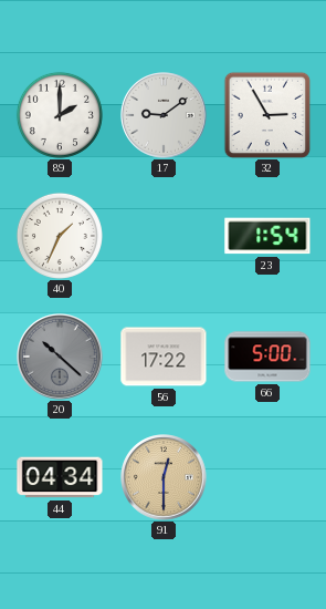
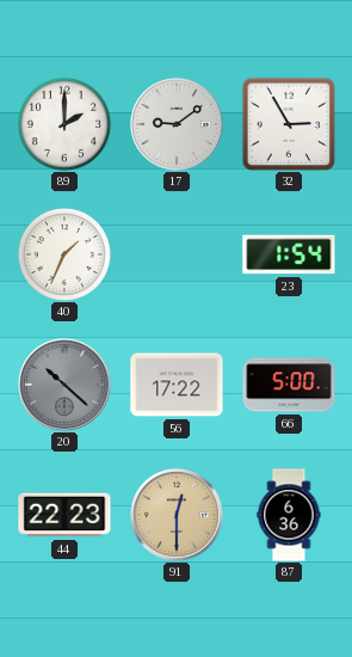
44: 04:34 -> 22:23
87: none -> 6:36
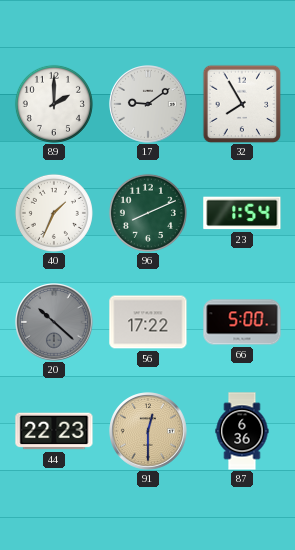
32: 2:55 -> 7:55
96: none -> 8:11
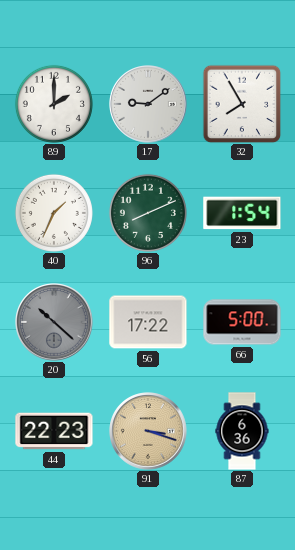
91: 12:30 -> 3:18
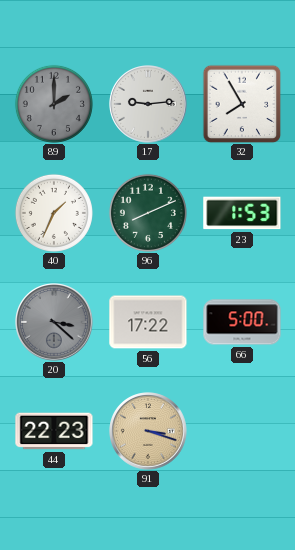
89 dial: white -> grey
17: 9:09 -> 9:14
23: 1:54 -> 1:53
20: 10:22 -> 3:22
87: 6:36 -> none
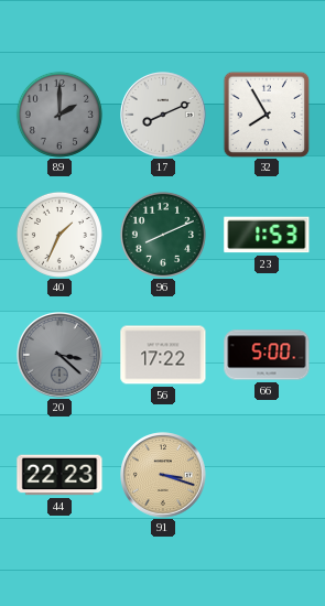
17: 9:14 -> 8:11
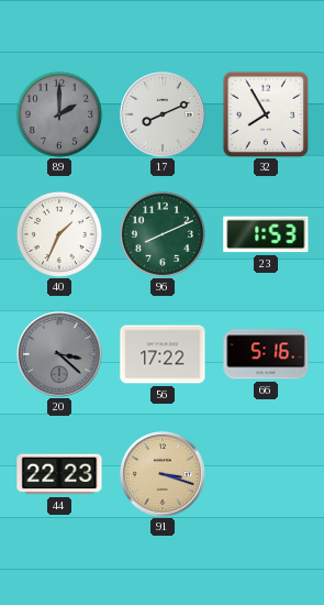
66: 5:00 -> 5:16
